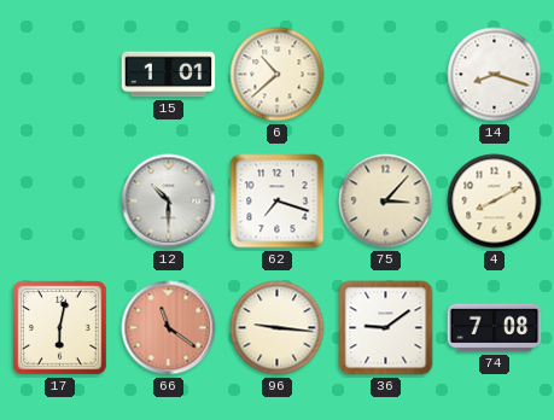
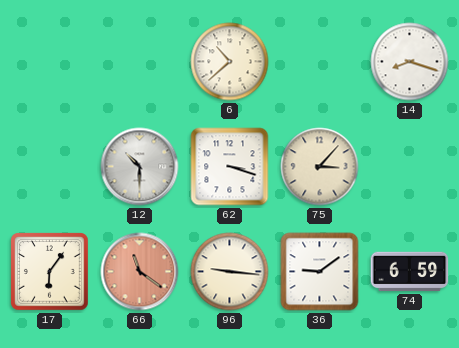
15: 1:01 -> none
62: 7:18 -> 3:18
4: 8:10 -> none
17: 6:02 -> 6:06
74: 7:08 -> 6:59
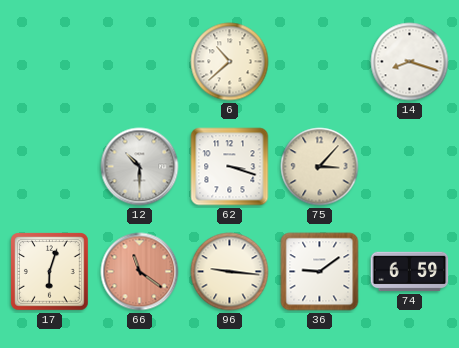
17: 6:06 -> 6:03
